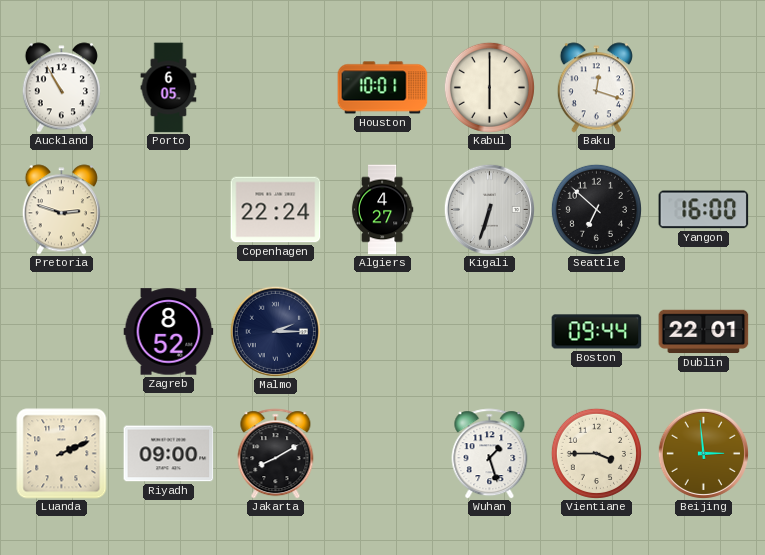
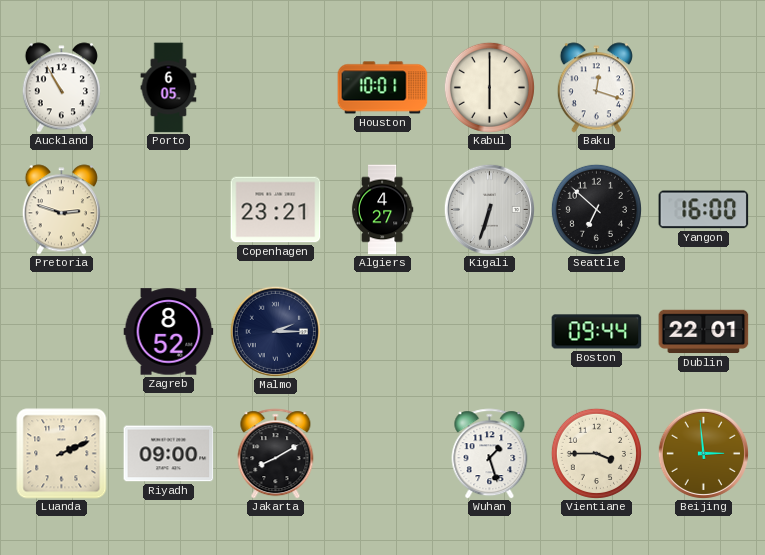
Copenhagen: 22:24 -> 23:21
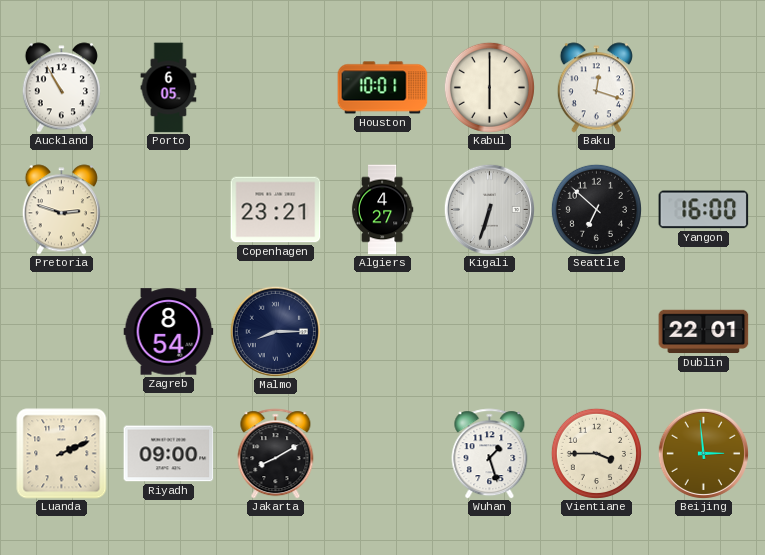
Zagreb: 8:52 -> 8:54
Malmo: 2:15 -> 8:15
Boston: 09:44 -> none
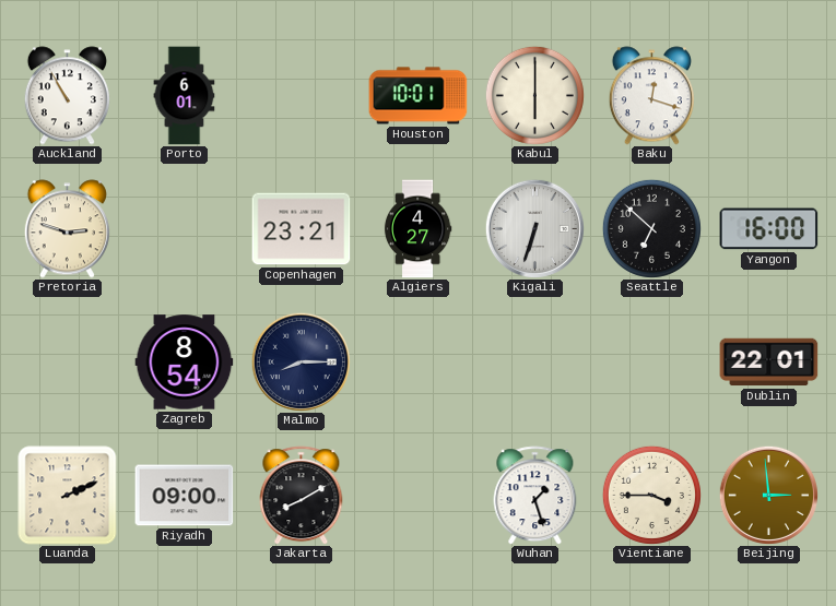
Porto: 6:05 -> 6:01
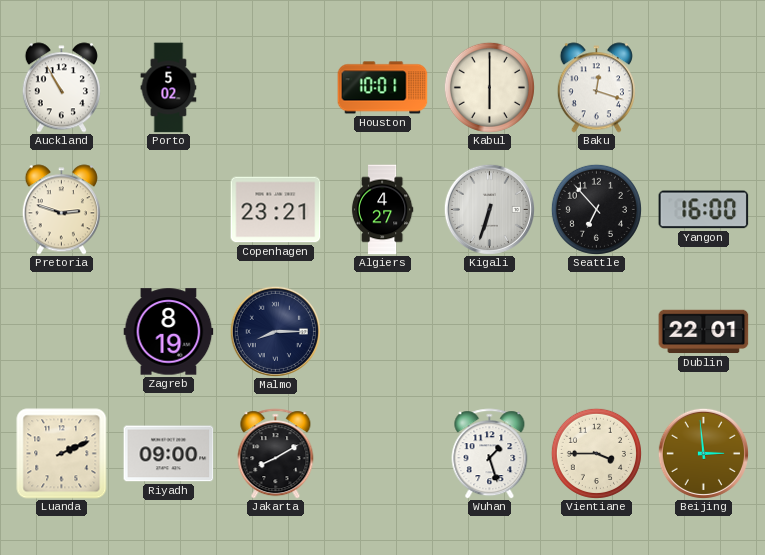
Porto: 6:01 -> 5:02
Seattle: 6:52 -> 6:53
Zagreb: 8:54 -> 8:19
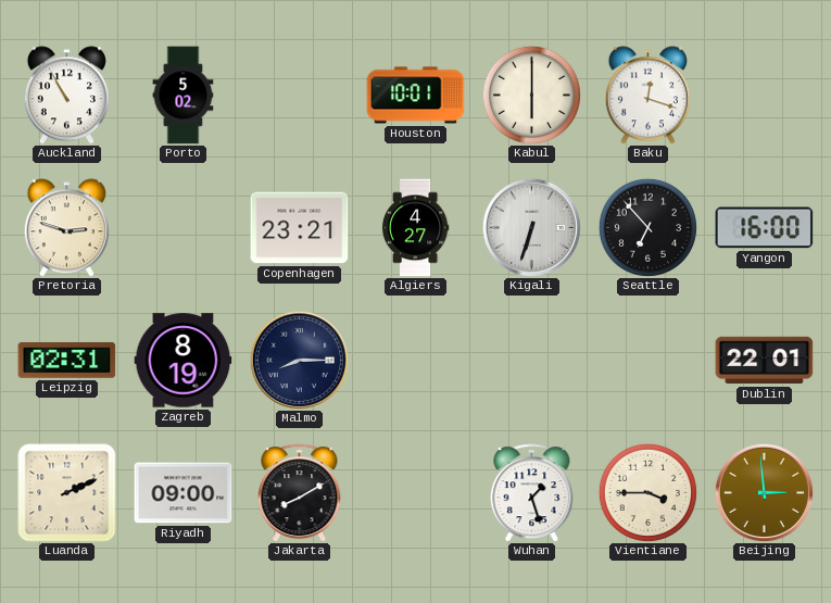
Leipzig: none -> 02:31
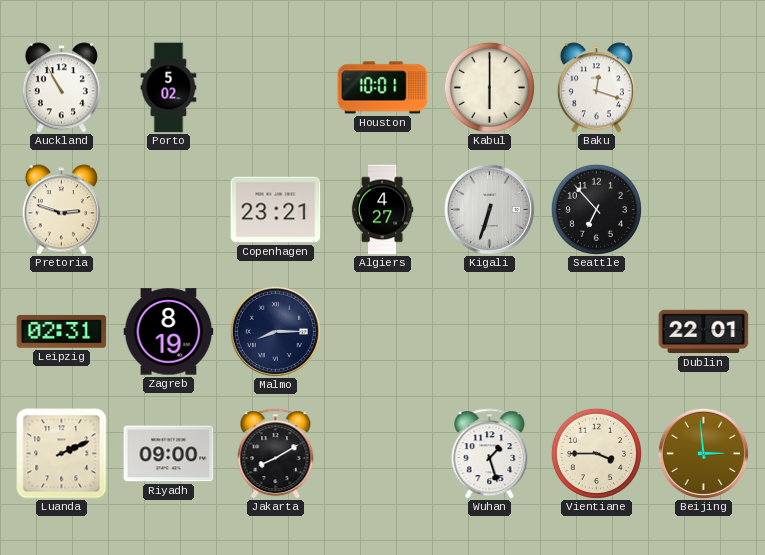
Yangon: 16:00 -> none
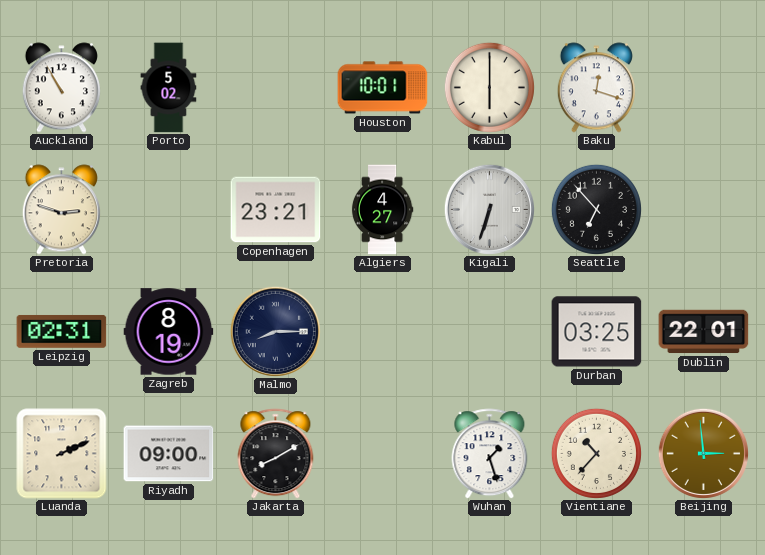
Durban: none -> 03:25
Vientiane: 3:45 -> 10:37
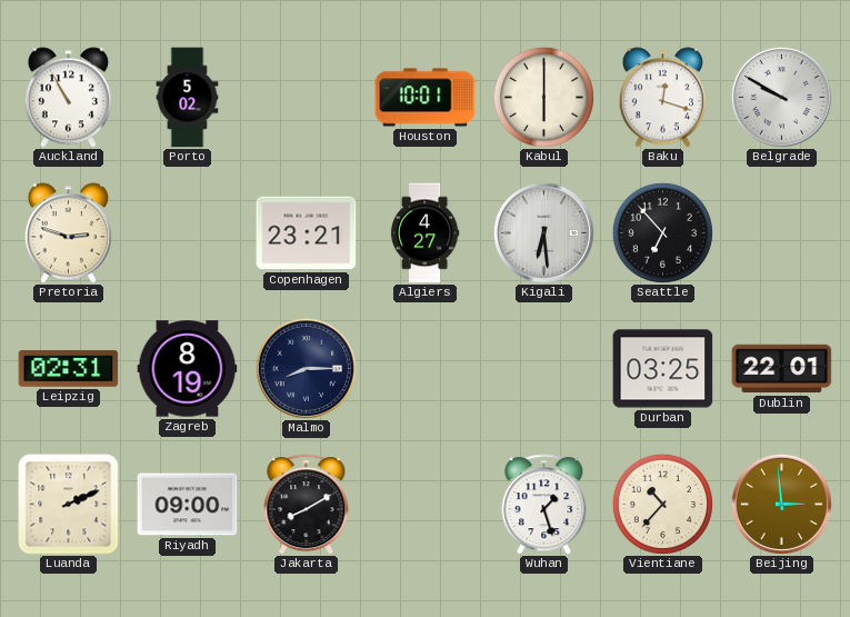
Belgrade: none -> 9:50
Kigali: 6:33 -> 6:29
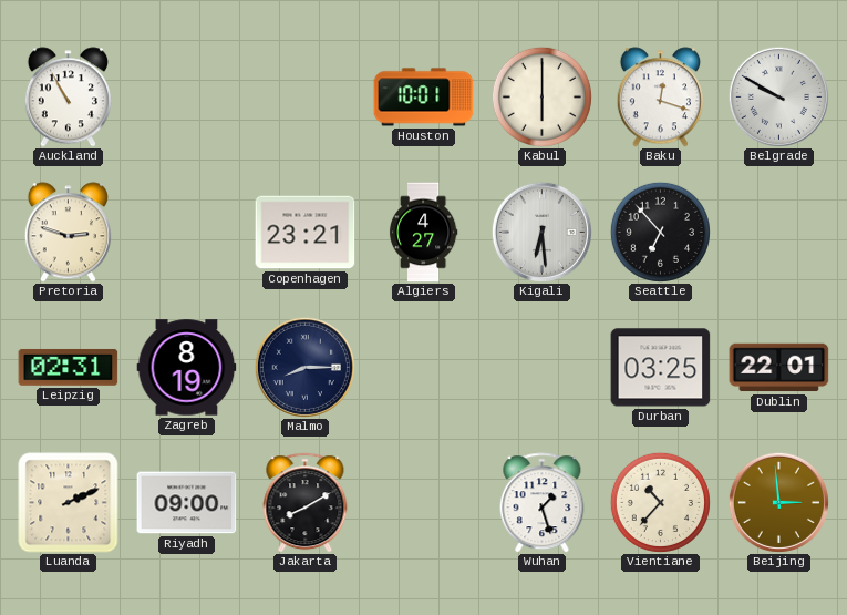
Porto: 5:02 -> none
